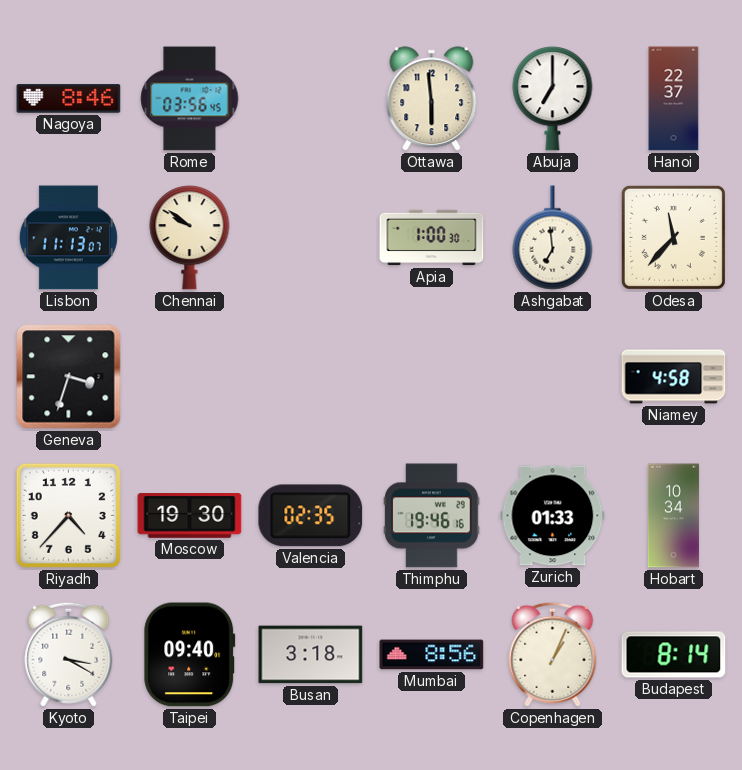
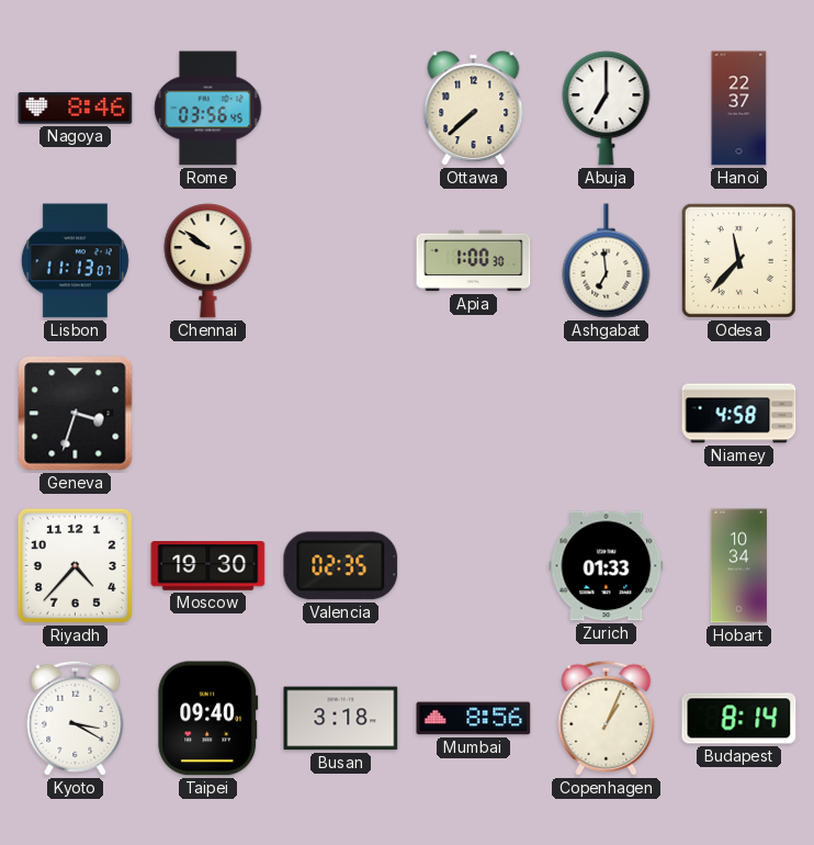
Ottawa: 5:59 -> 7:38
Thimphu: 19:46 -> none
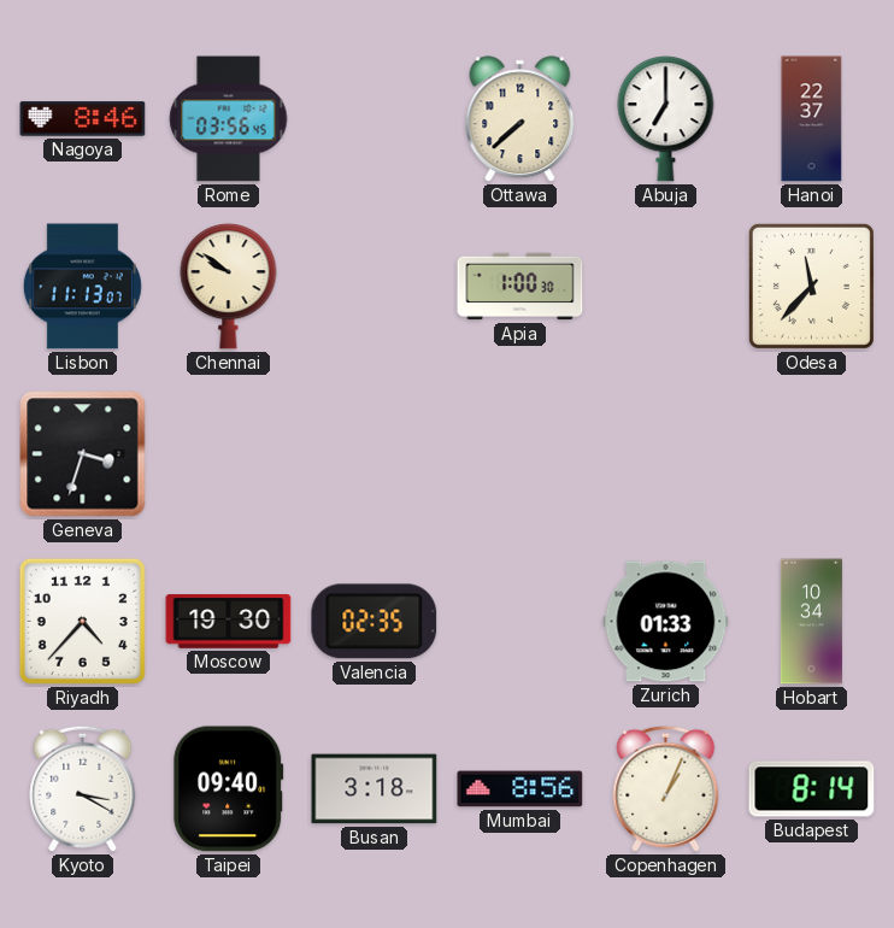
Ashgabat: 6:59 -> none
Niamey: 4:58 -> none
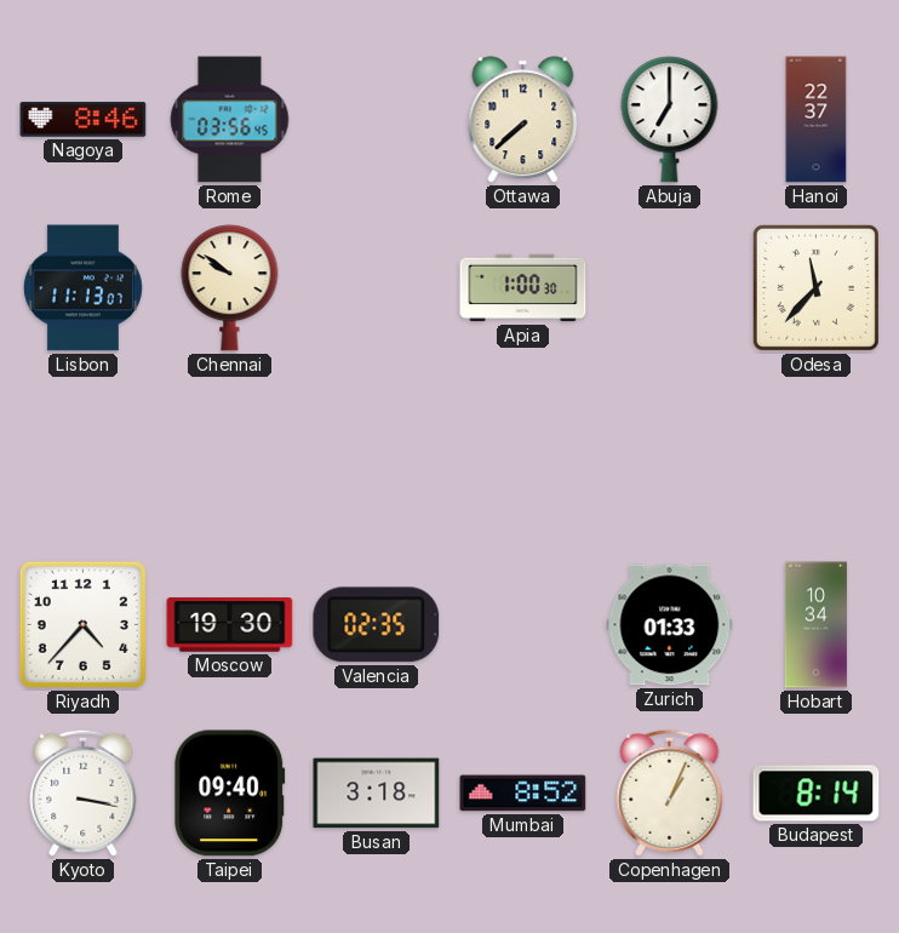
Geneva: 3:33 -> none
Kyoto: 3:20 -> 3:17
Mumbai: 8:56 -> 8:52
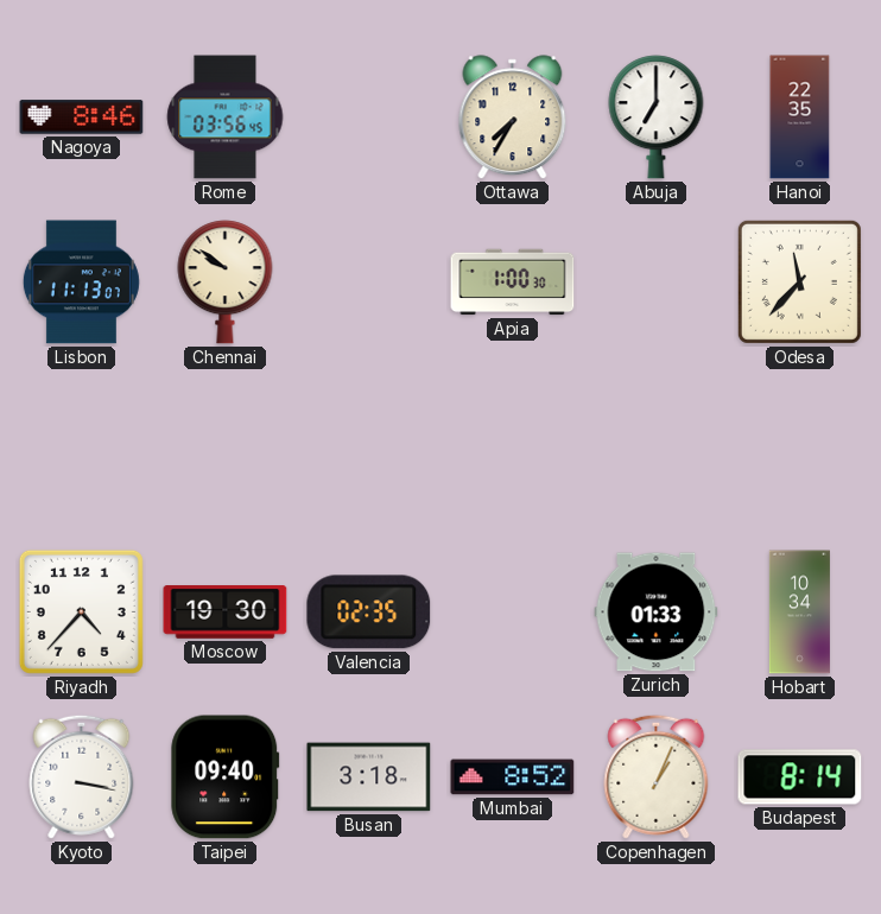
Ottawa: 7:38 -> 7:35
Hanoi: 22:37 -> 22:35
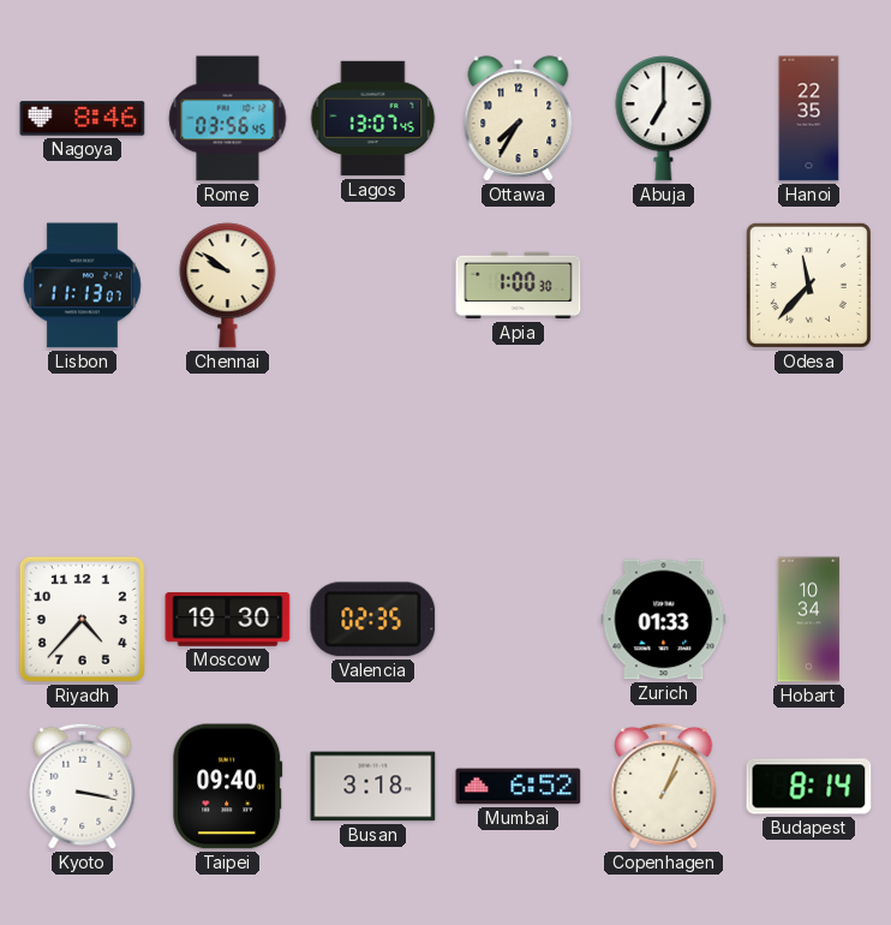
Lagos: none -> 13:07
Mumbai: 8:52 -> 6:52
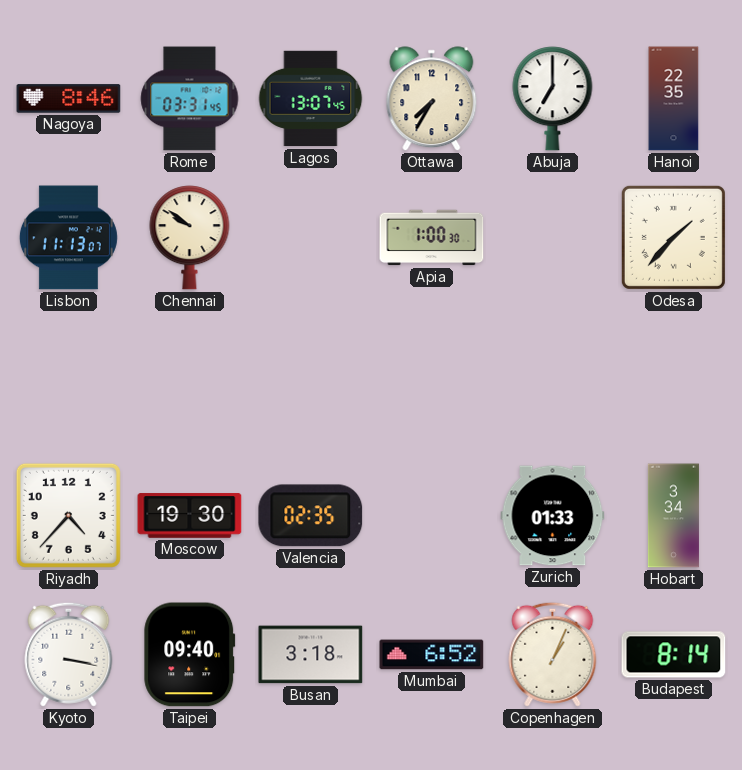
Rome: 03:56 -> 03:31
Odesa: 11:37 -> 1:37
Hobart: 10:34 -> 3:34
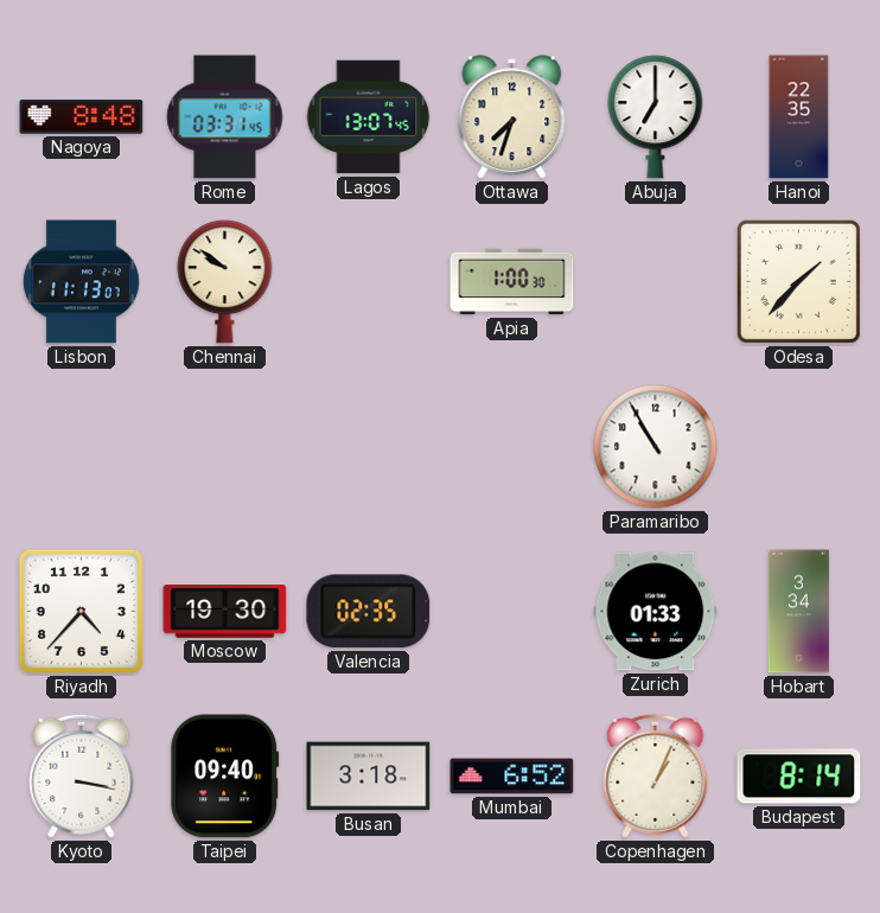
Nagoya: 8:46 -> 8:48
Ottawa: 7:35 -> 7:33
Paramaribo: none -> 10:55
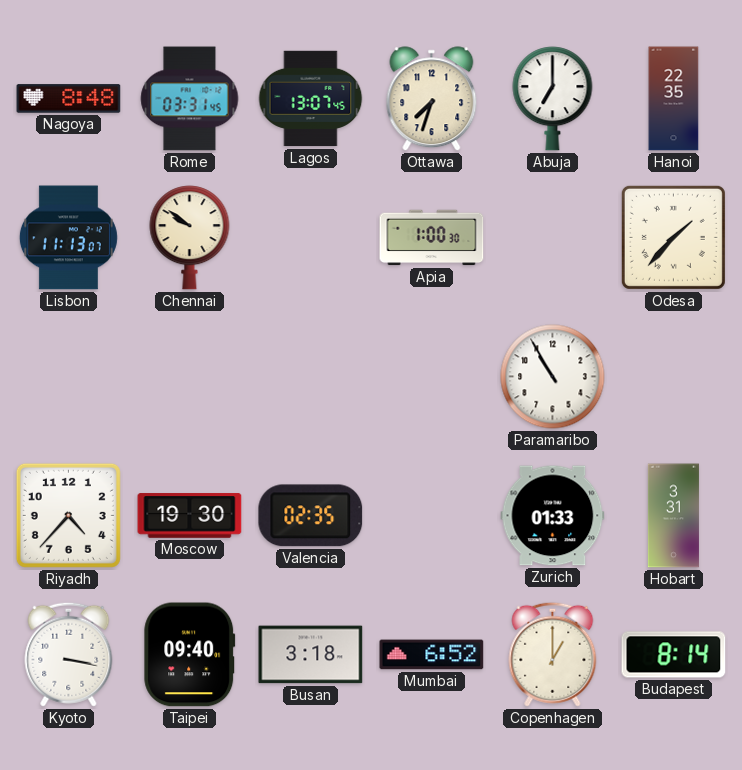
Hobart: 3:34 -> 3:31
Copenhagen: 1:04 -> 1:00
